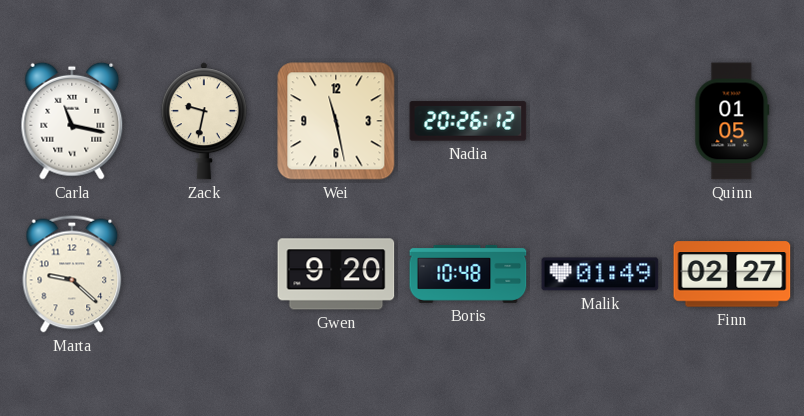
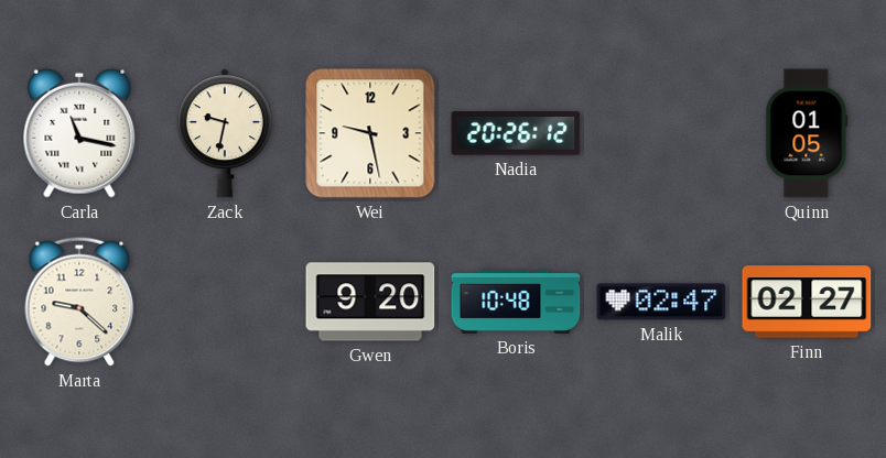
Wei: 11:28 -> 9:28
Malik: 01:49 -> 02:47
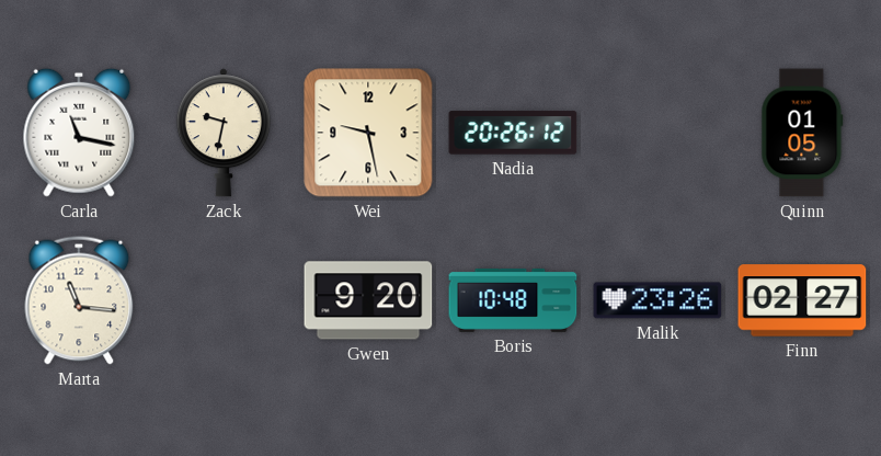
Marta: 9:22 -> 11:16
Malik: 02:47 -> 23:26
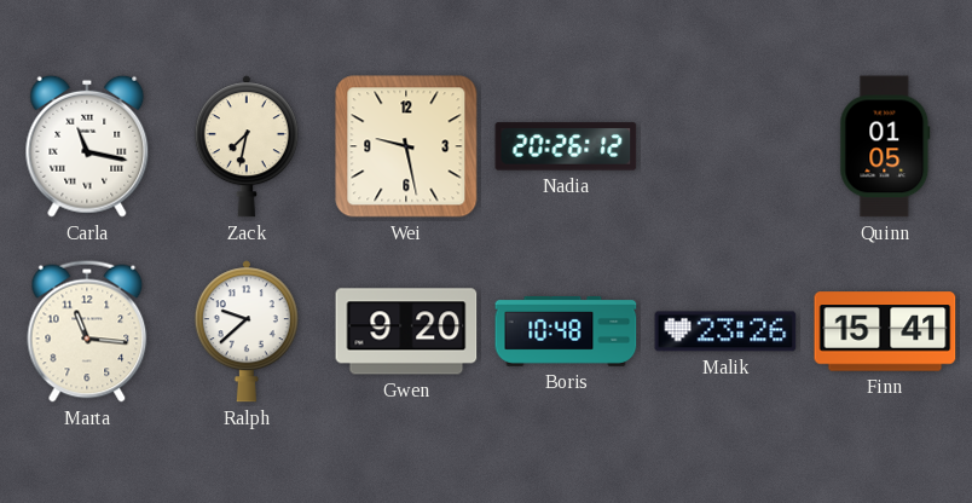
Zack: 9:32 -> 7:32
Ralph: none -> 9:38
Finn: 02:27 -> 15:41
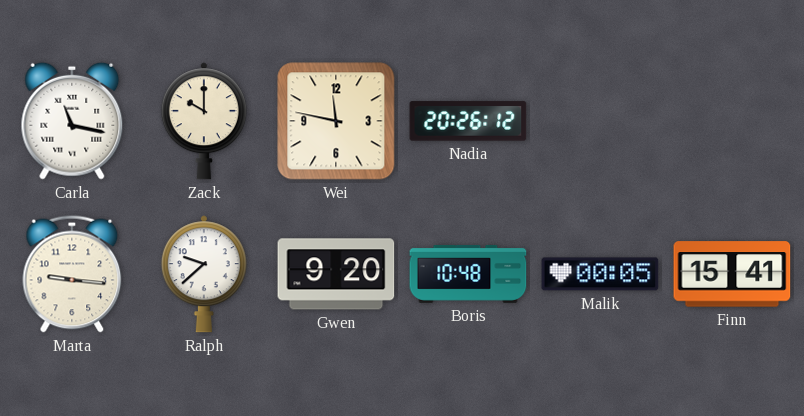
Zack: 7:32 -> 10:00
Wei: 9:28 -> 11:47
Quinn: 01:05 -> none
Marta: 11:16 -> 9:16
Malik: 23:26 -> 00:05
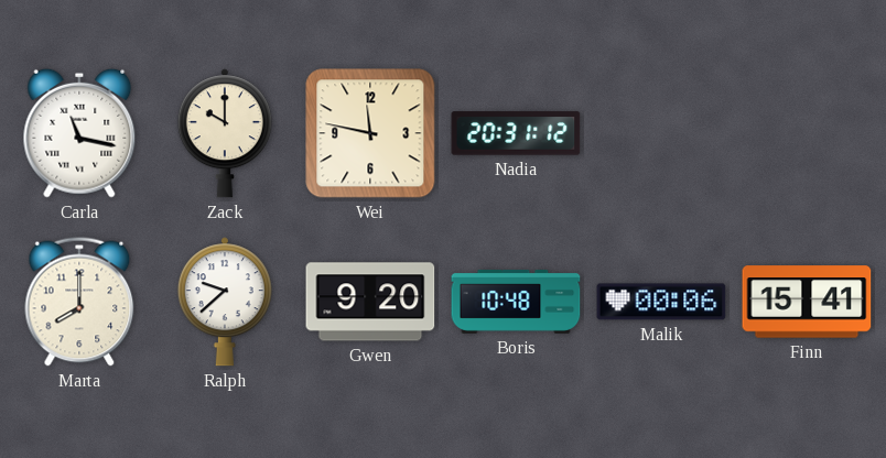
Nadia: 20:26 -> 20:31
Marta: 9:16 -> 8:00
Malik: 00:05 -> 00:06
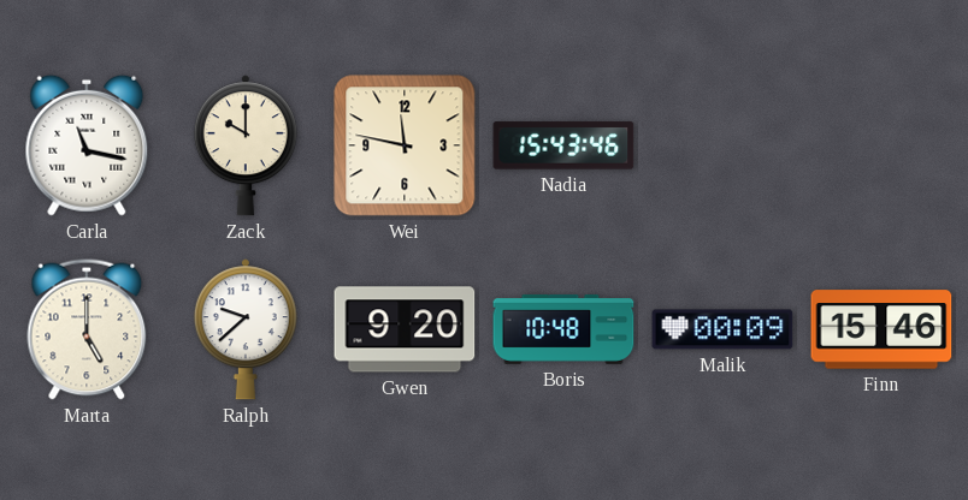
Nadia: 20:31 -> 15:43
Marta: 8:00 -> 5:00
Malik: 00:06 -> 00:09
Finn: 15:41 -> 15:46
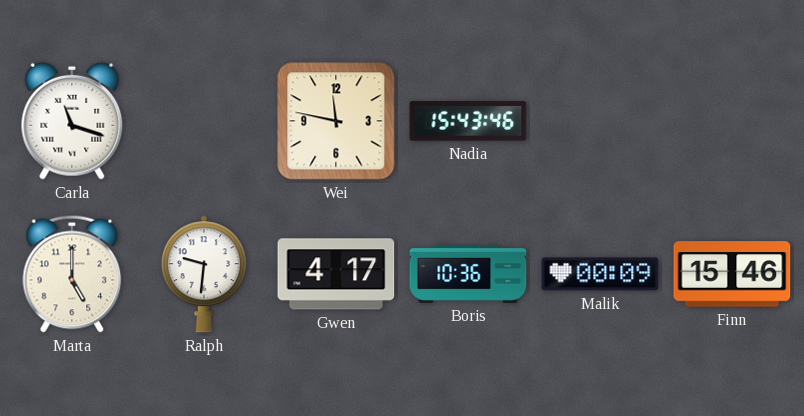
Carla: 11:17 -> 11:18
Zack: 10:00 -> none
Ralph: 9:38 -> 9:31
Gwen: 9:20 -> 4:17
Boris: 10:48 -> 10:36
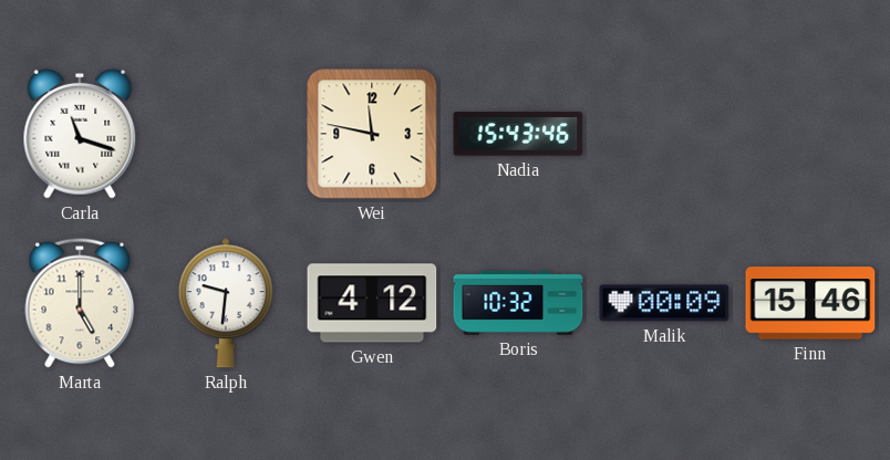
Gwen: 4:17 -> 4:12
Boris: 10:36 -> 10:32
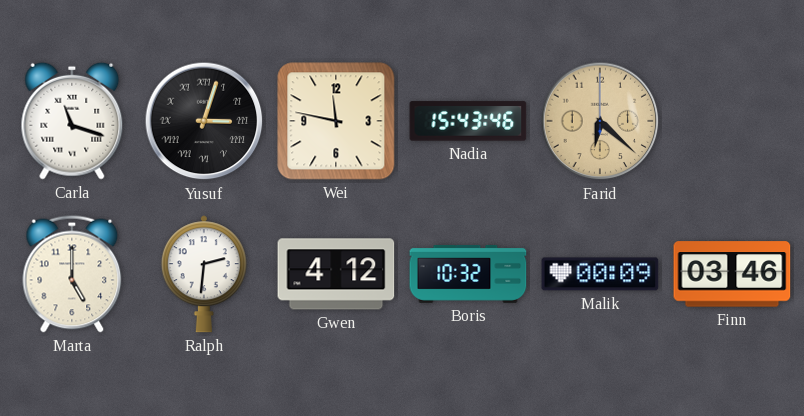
Yusuf: none -> 3:03
Farid: none -> 6:22
Ralph: 9:31 -> 2:31
Finn: 15:46 -> 03:46
